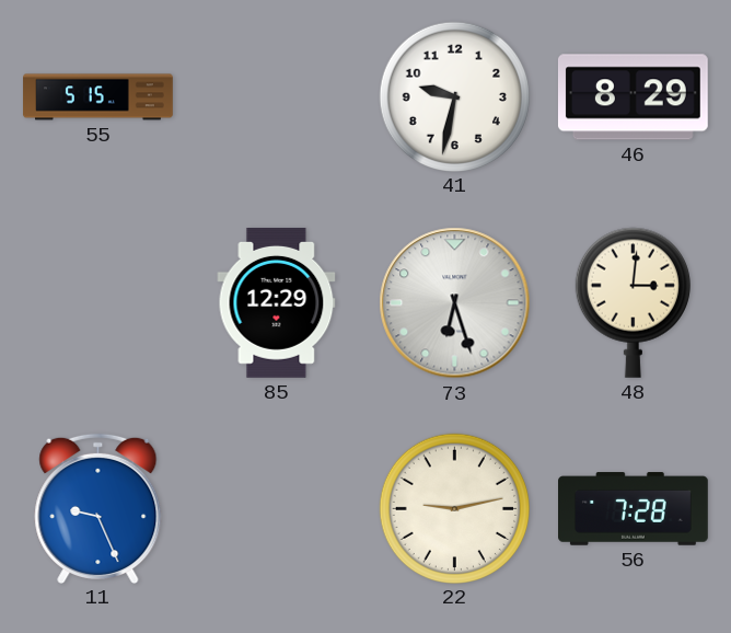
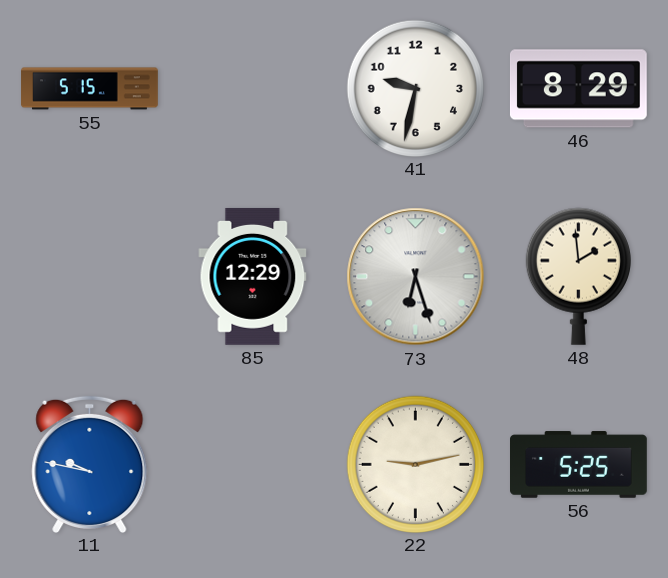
48: 3:01 -> 1:59
11: 9:26 -> 9:47
56: 7:28 -> 5:25
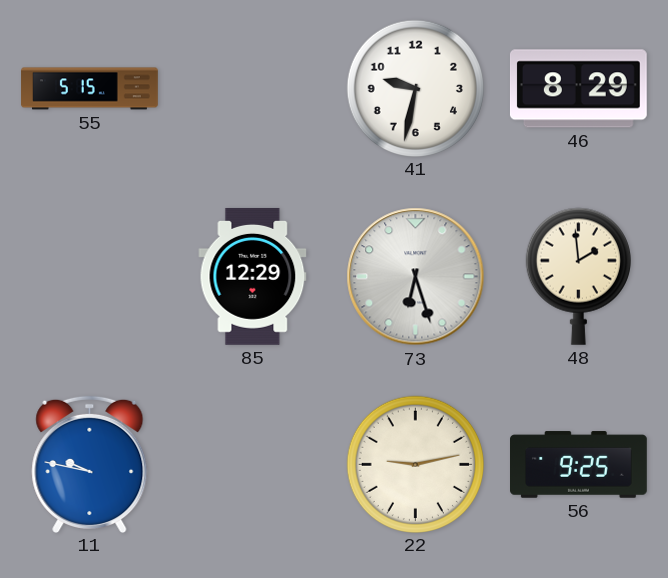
56: 5:25 -> 9:25
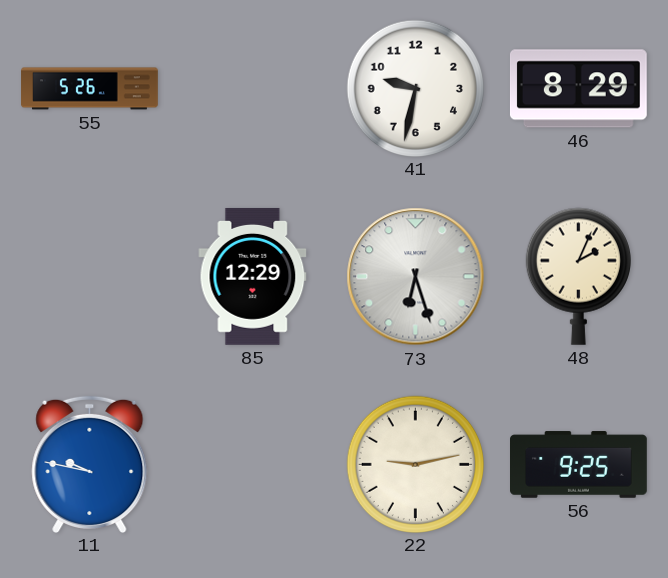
55: 5:15 -> 5:26
48: 1:59 -> 2:04
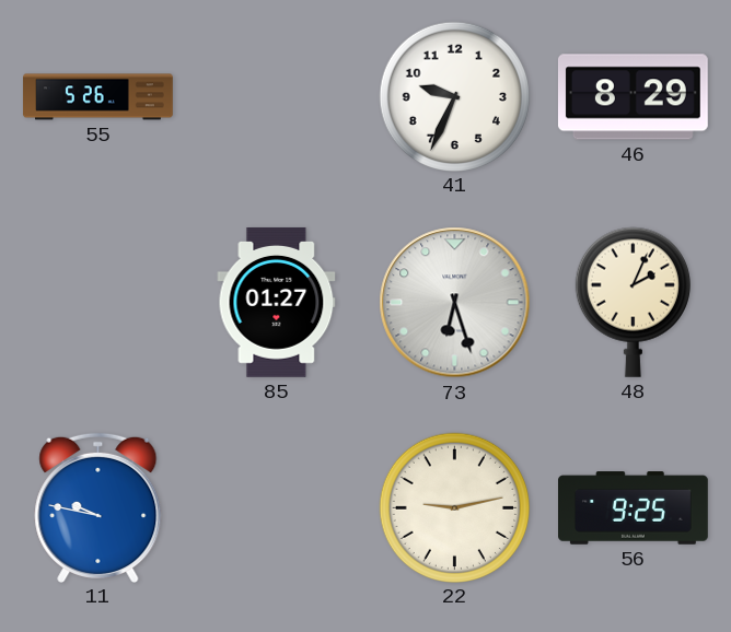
41: 9:32 -> 9:34
85: 12:29 -> 01:27
